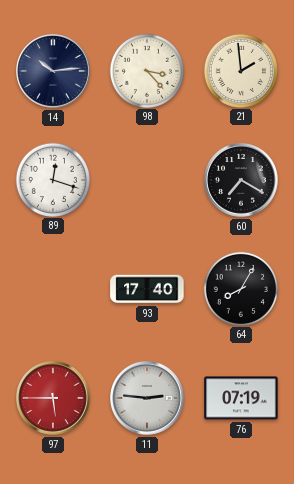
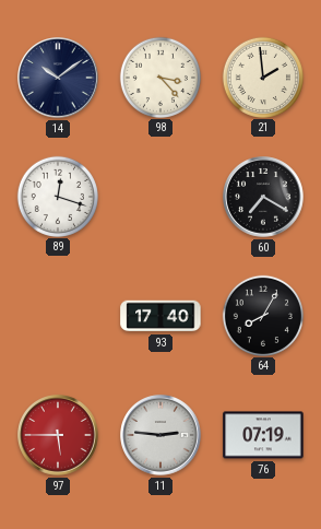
14: 10:14 -> 10:09
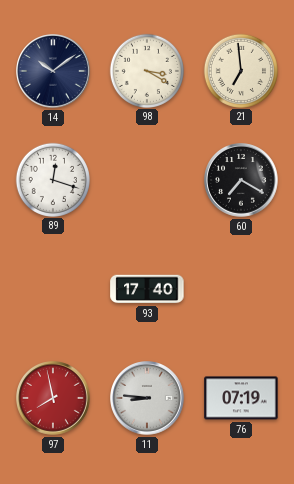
98: 3:23 -> 3:20
21: 1:59 -> 6:59
64: 8:05 -> none
97: 5:45 -> 7:58
11: 2:46 -> 8:46
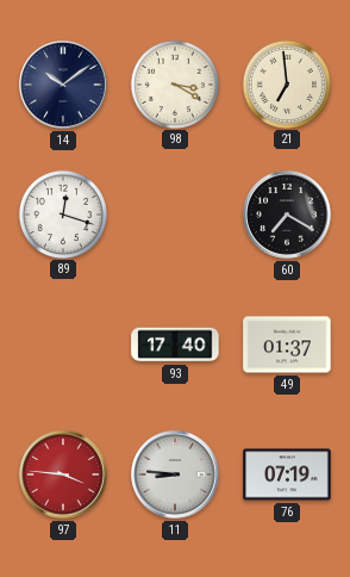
49: none -> 01:37
97: 7:58 -> 3:46
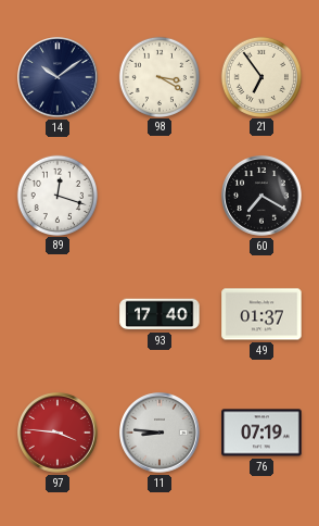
21: 6:59 -> 6:54
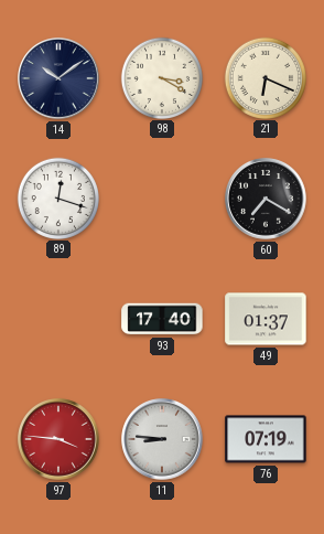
21: 6:54 -> 6:19
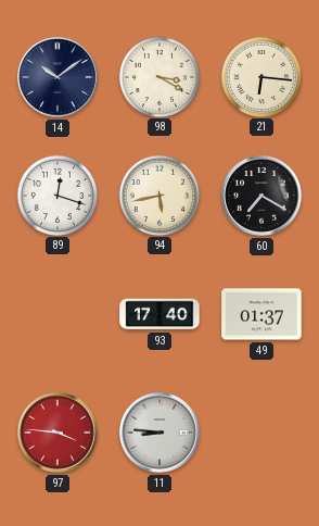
21: 6:19 -> 6:16
94: none -> 5:43
76: 07:19 -> none
